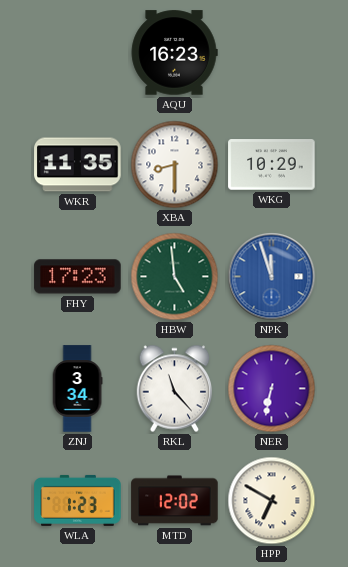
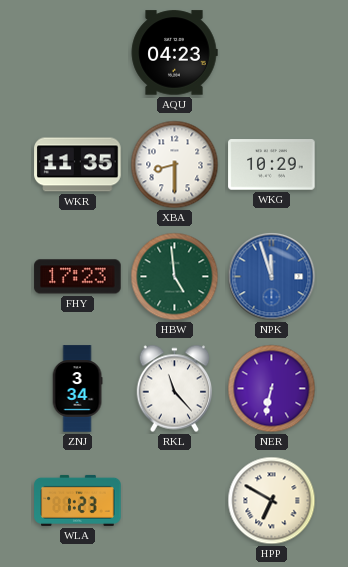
AQU: 16:23 -> 04:23
MTD: 12:02 -> none
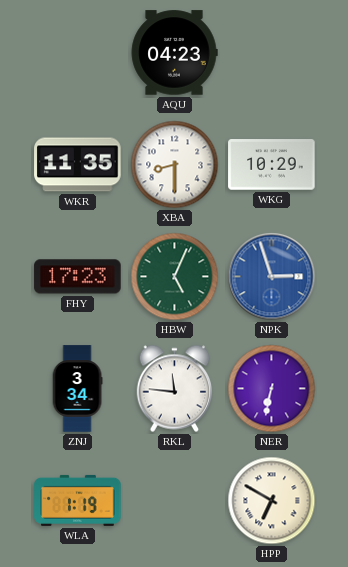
HBW: 4:59 -> 5:04
NPK: 11:57 -> 2:57
RKL: 11:23 -> 11:46
WLA: 1:23 -> 1:19
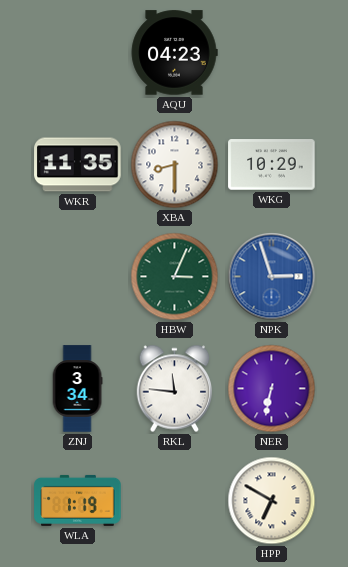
FHY: 17:23 -> none
HBW: 5:04 -> 3:04
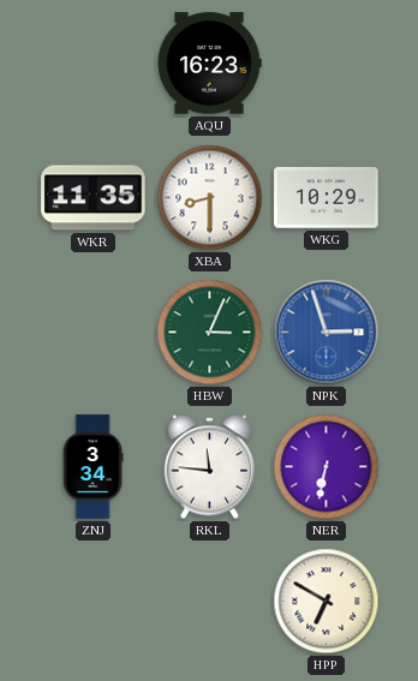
AQU: 04:23 -> 16:23
WLA: 1:19 -> none
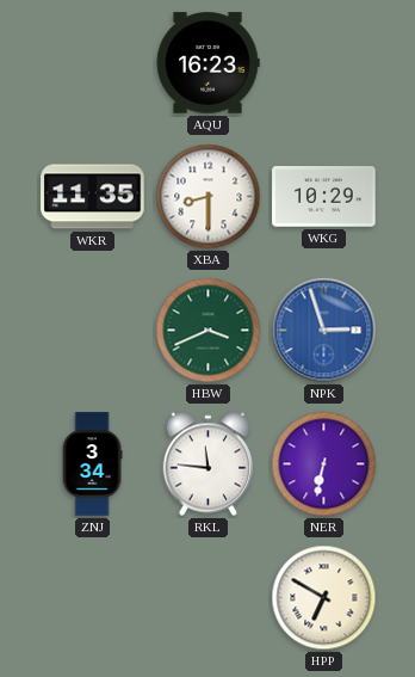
HBW: 3:04 -> 3:41
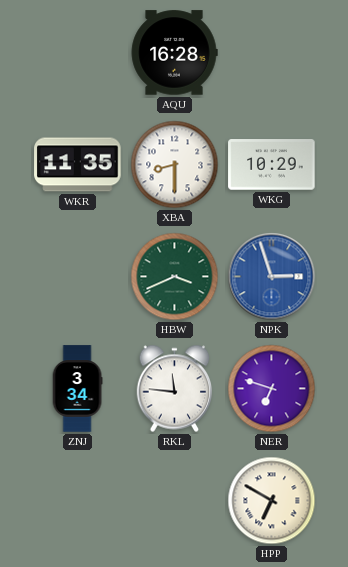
AQU: 16:23 -> 16:28
NER: 6:32 -> 6:48
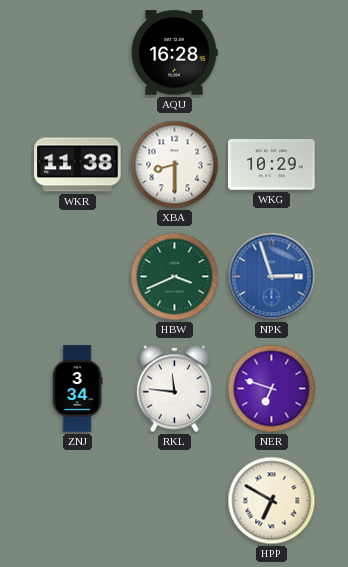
WKR: 11:35 -> 11:38
